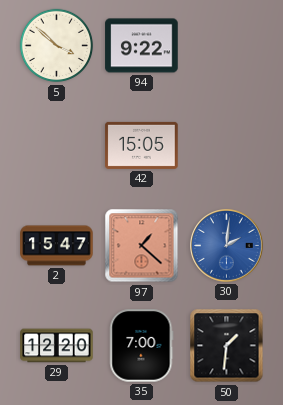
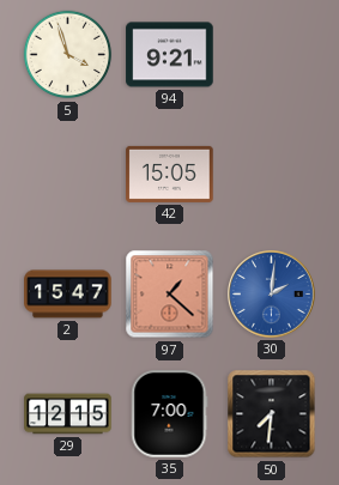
5: 3:52 -> 3:57
94: 9:22 -> 9:21
29: 12:20 -> 12:15
50: 1:31 -> 7:31
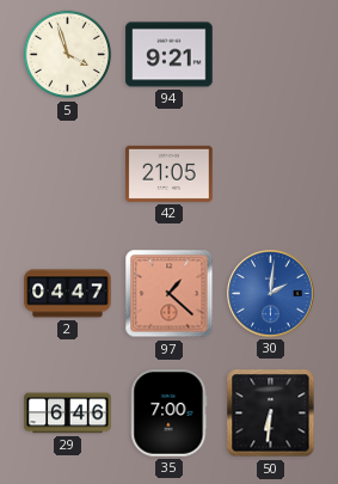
42: 15:05 -> 21:05
2: 15:47 -> 04:47
29: 12:15 -> 6:46
50: 7:31 -> 6:31
